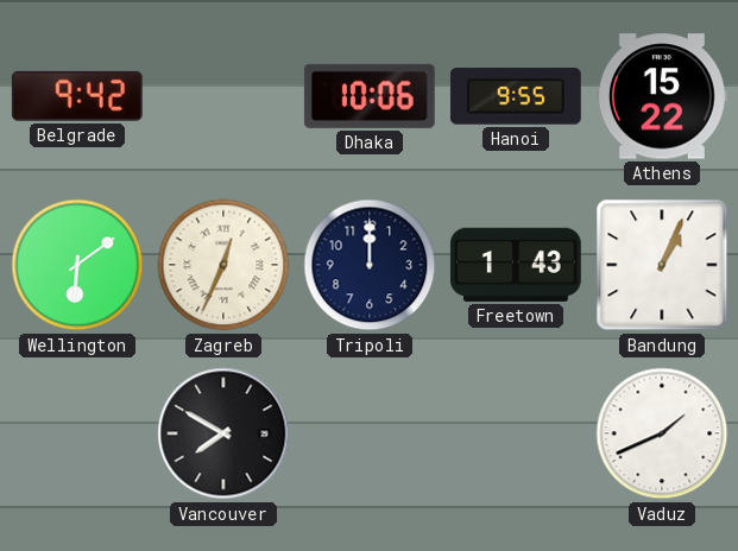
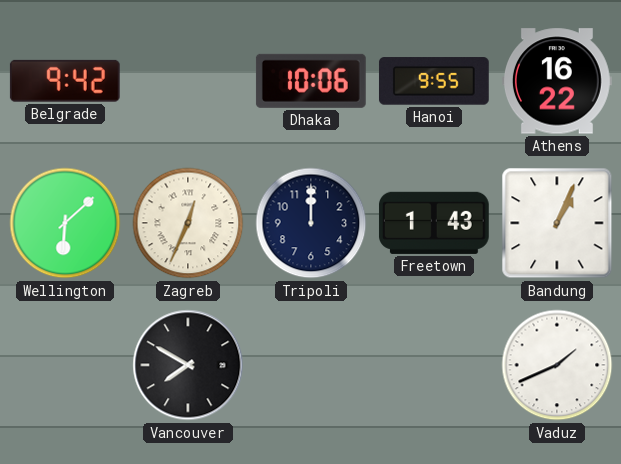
Athens: 15:22 -> 16:22
Wellington: 6:09 -> 6:08
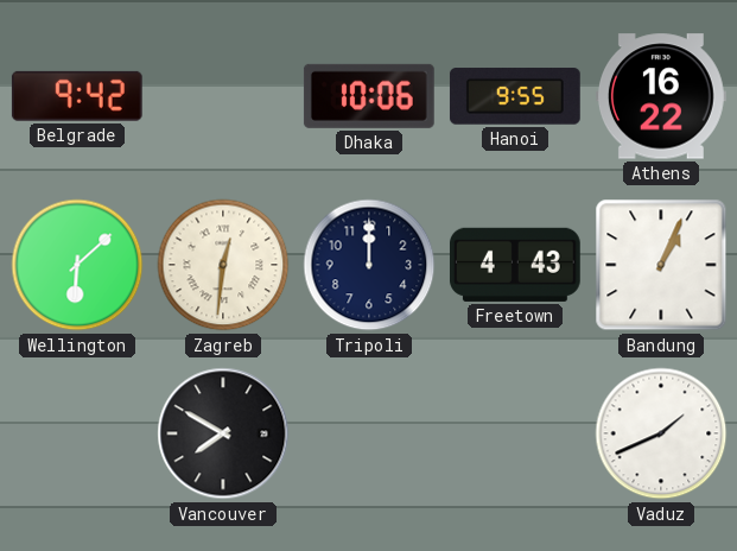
Zagreb: 12:34 -> 12:31
Freetown: 1:43 -> 4:43
